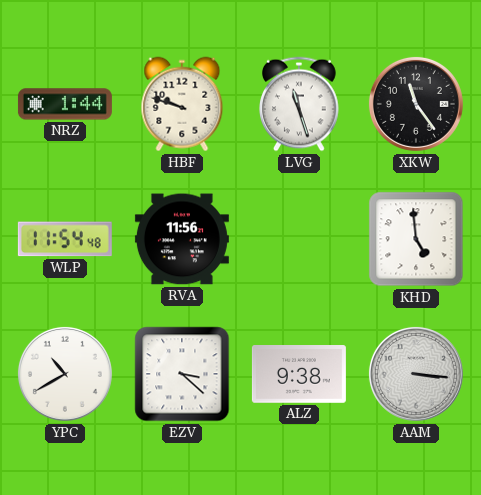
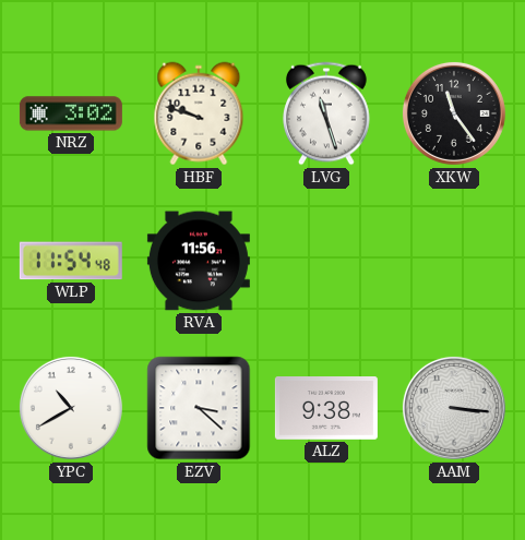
NRZ: 1:44 -> 3:02
KHD: 4:59 -> none
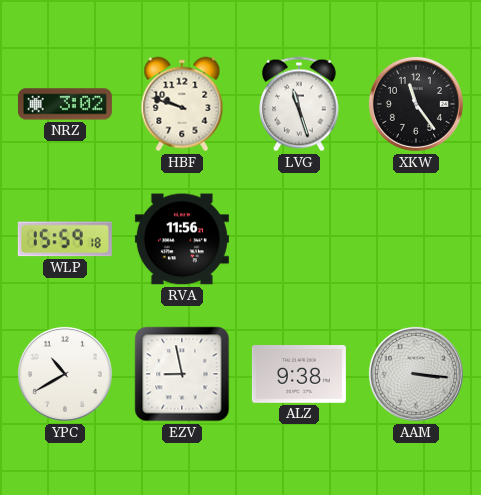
WLP: 11:54 -> 15:59
EZV: 3:22 -> 8:58
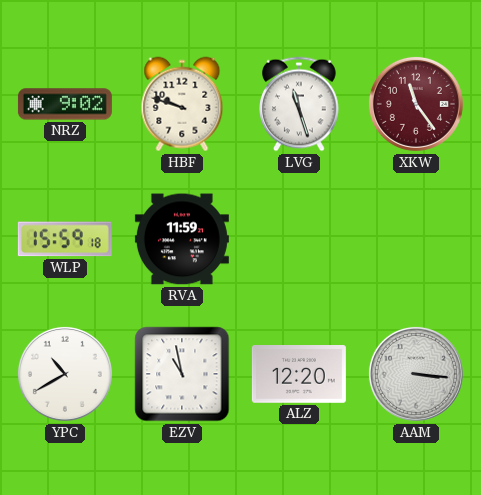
NRZ: 3:02 -> 9:02
XKW dial: black -> burgundy
RVA: 11:56 -> 11:59
EZV: 8:58 -> 10:58
ALZ: 9:38 -> 12:20
